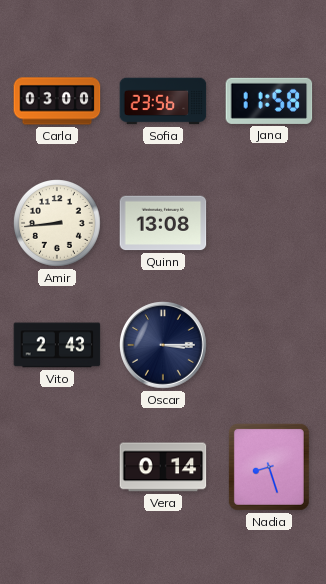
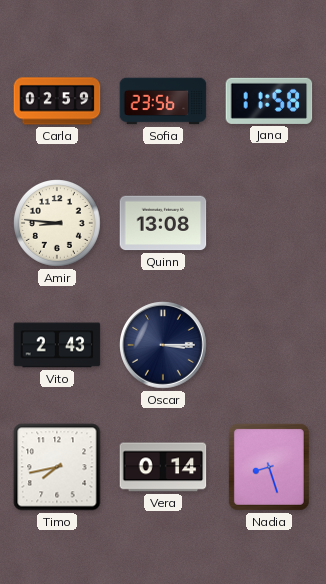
Carla: 03:00 -> 02:59
Amir: 8:44 -> 8:46
Timo: none -> 7:43
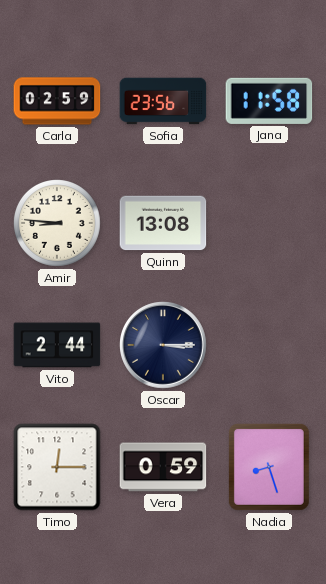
Vito: 2:43 -> 2:44
Timo: 7:43 -> 12:15
Vera: 0:14 -> 0:59
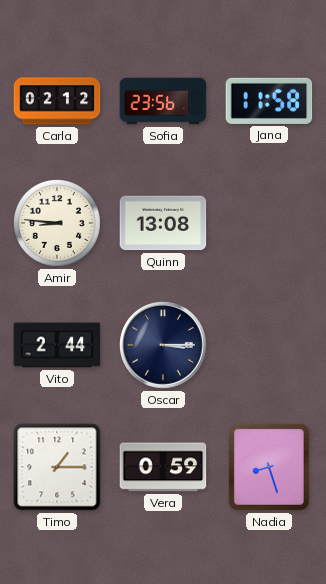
Carla: 02:59 -> 02:12
Timo: 12:15 -> 1:15
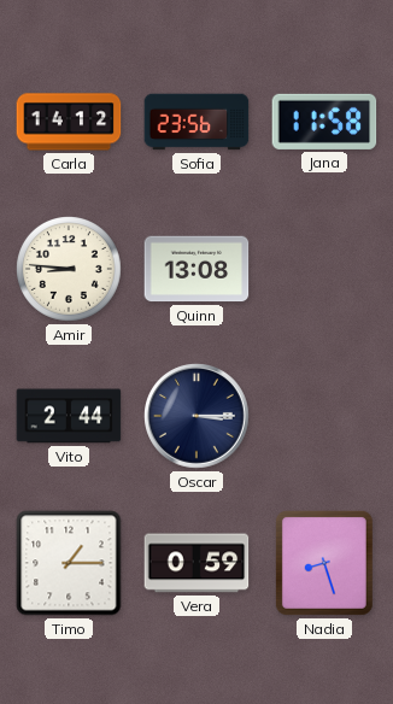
Carla: 02:12 -> 14:12
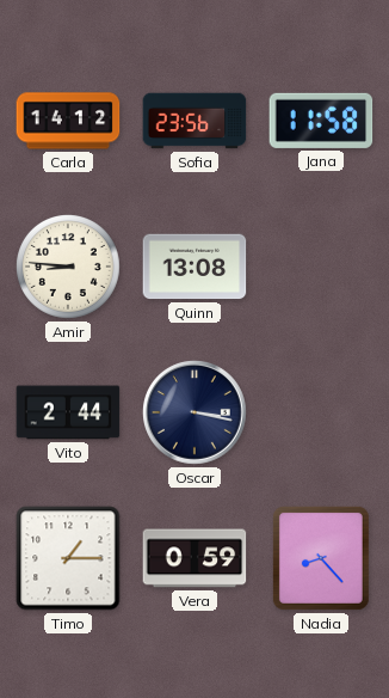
Oscar: 3:15 -> 3:17
Nadia: 8:27 -> 8:23
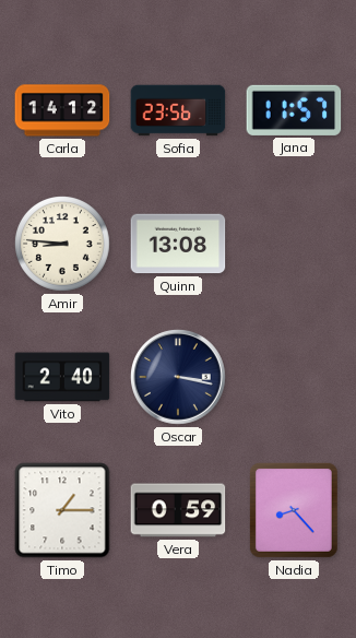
Jana: 11:58 -> 11:57
Vito: 2:44 -> 2:40
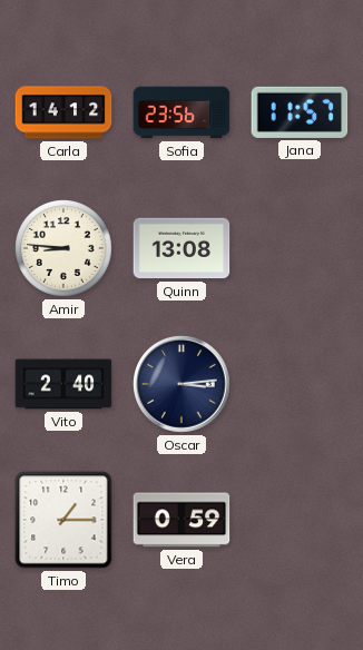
Oscar: 3:17 -> 3:14
Nadia: 8:23 -> none
